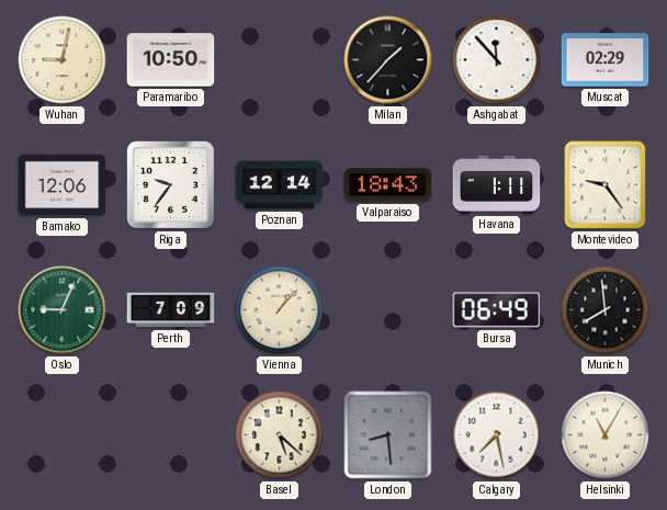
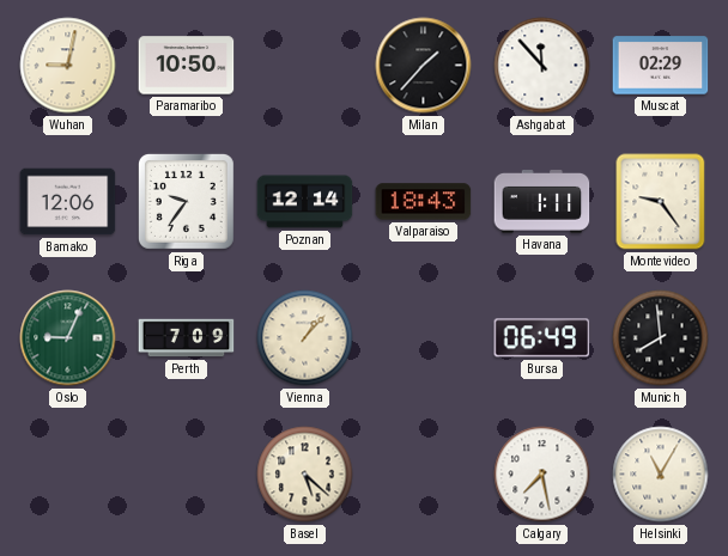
London: 8:29 -> none
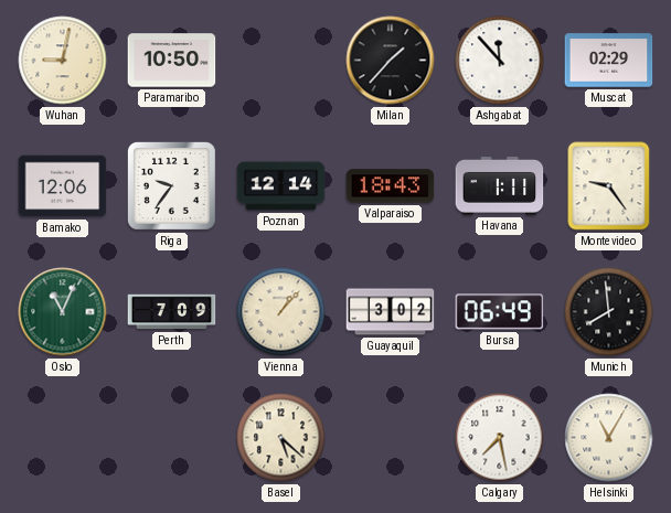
Oslo: 9:04 -> 11:04
Guayaquil: none -> 3:02
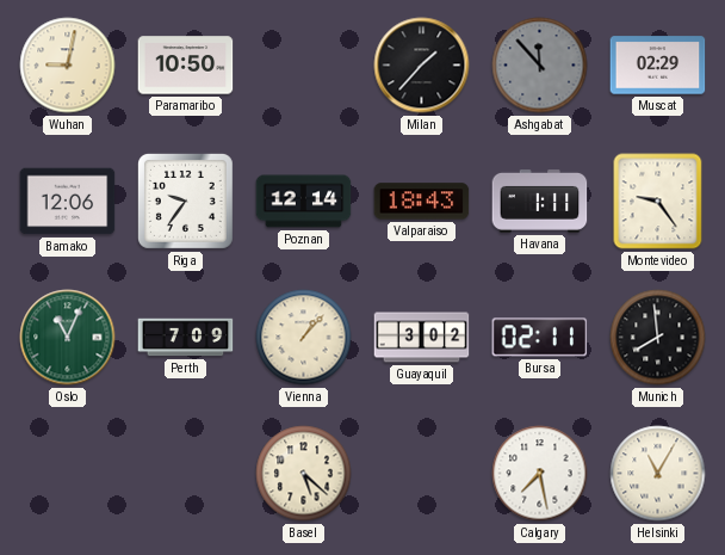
Ashgabat dial: white -> grey
Bursa: 06:49 -> 02:11
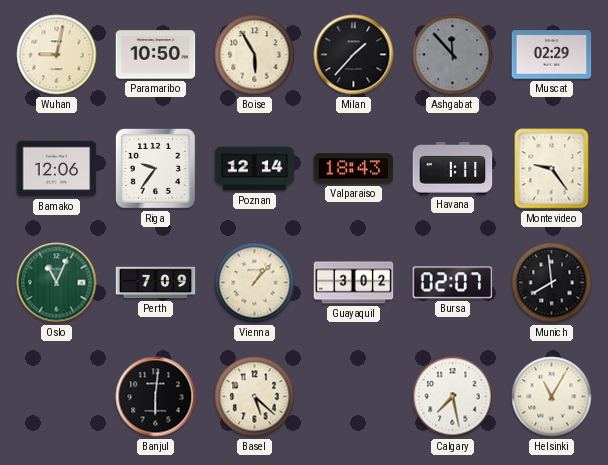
Boise: none -> 5:55
Bursa: 02:11 -> 02:07
Banjul: none -> 6:01
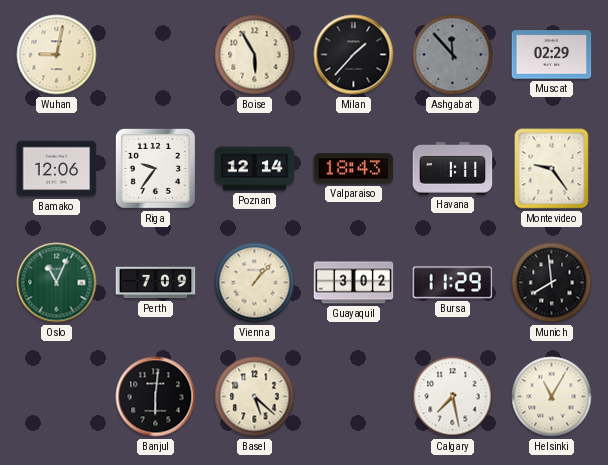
Paramaribo: 10:50 -> none
Bursa: 02:07 -> 11:29
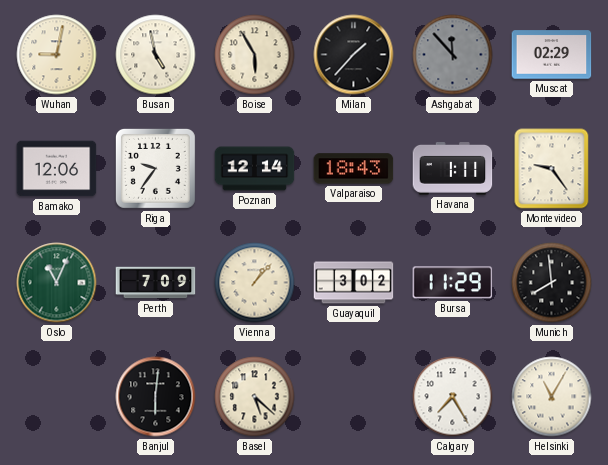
Busan: none -> 4:58
Calgary: 7:28 -> 7:25
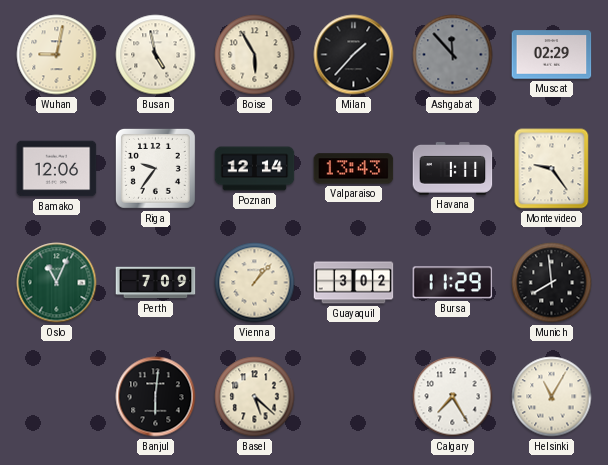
Valparaiso: 18:43 -> 13:43
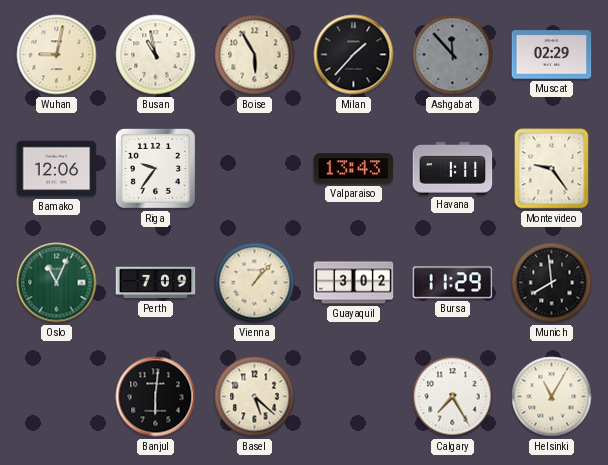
Busan: 4:58 -> 10:58
Poznan: 12:14 -> none
